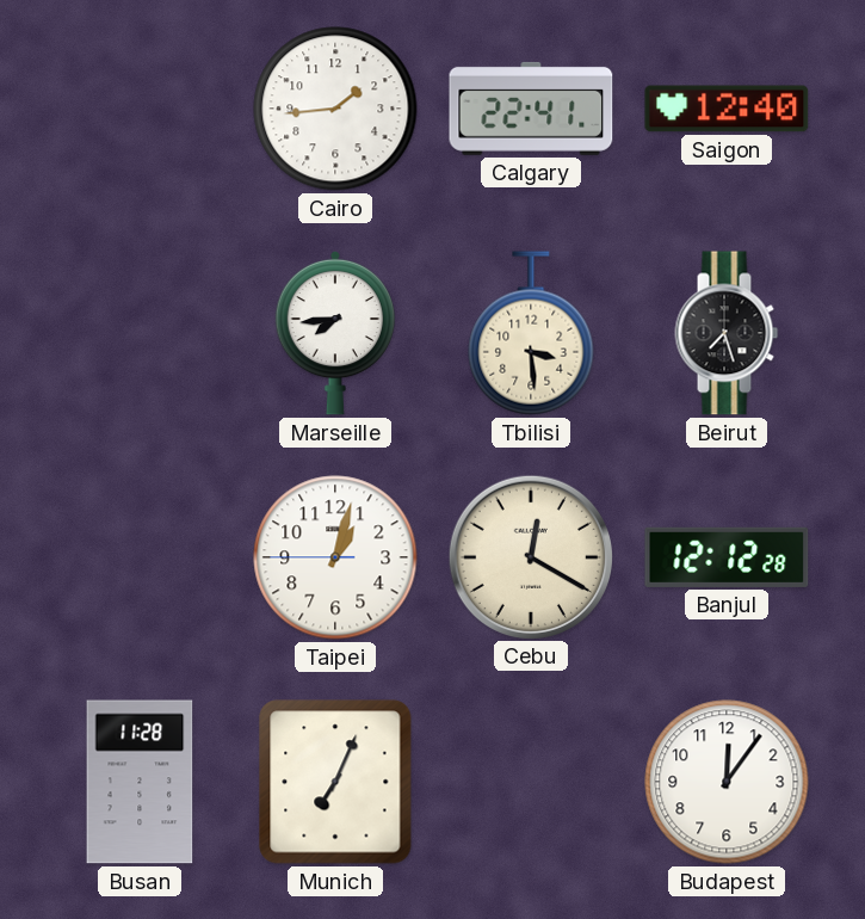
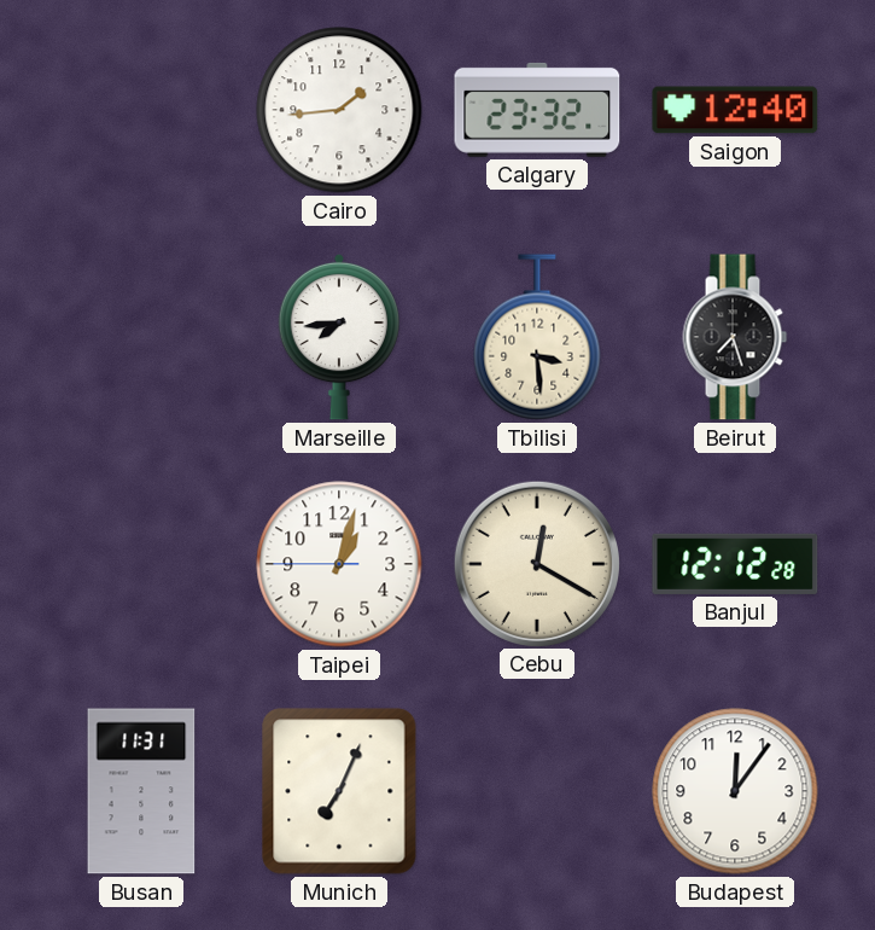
Calgary: 22:41 -> 23:32
Busan: 11:28 -> 11:31
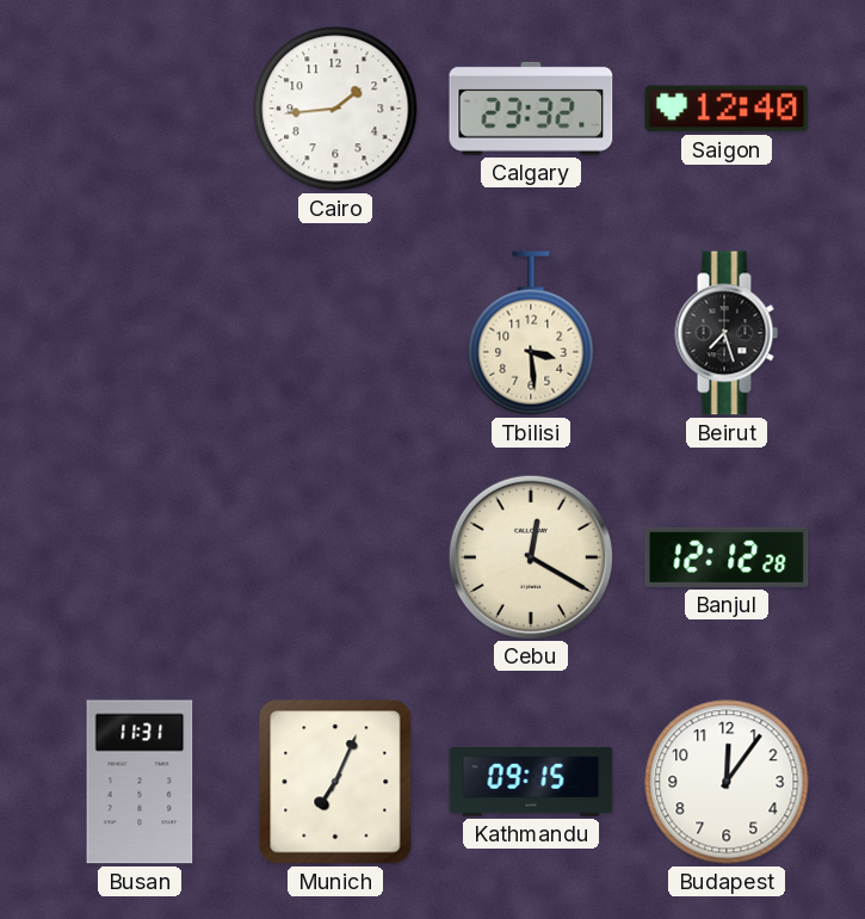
Marseille: 7:44 -> none
Taipei: 1:02 -> none
Kathmandu: none -> 09:15
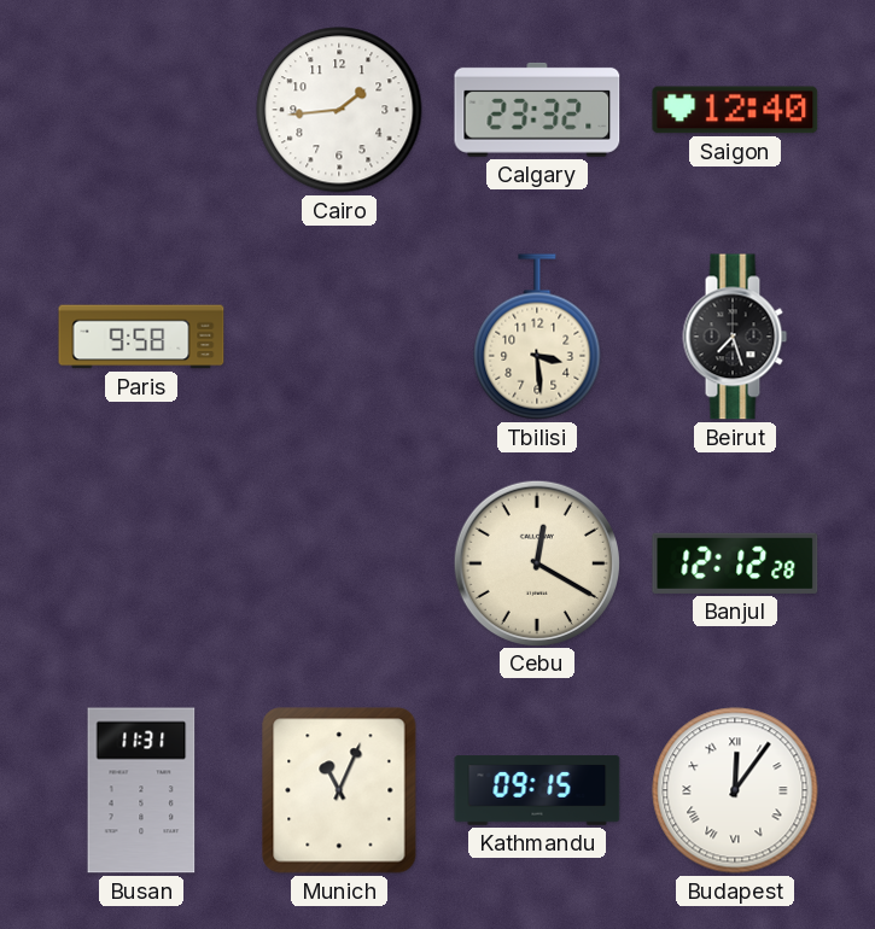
Paris: none -> 9:58
Munich: 7:04 -> 11:04
Budapest numerals: Arabic -> Roman
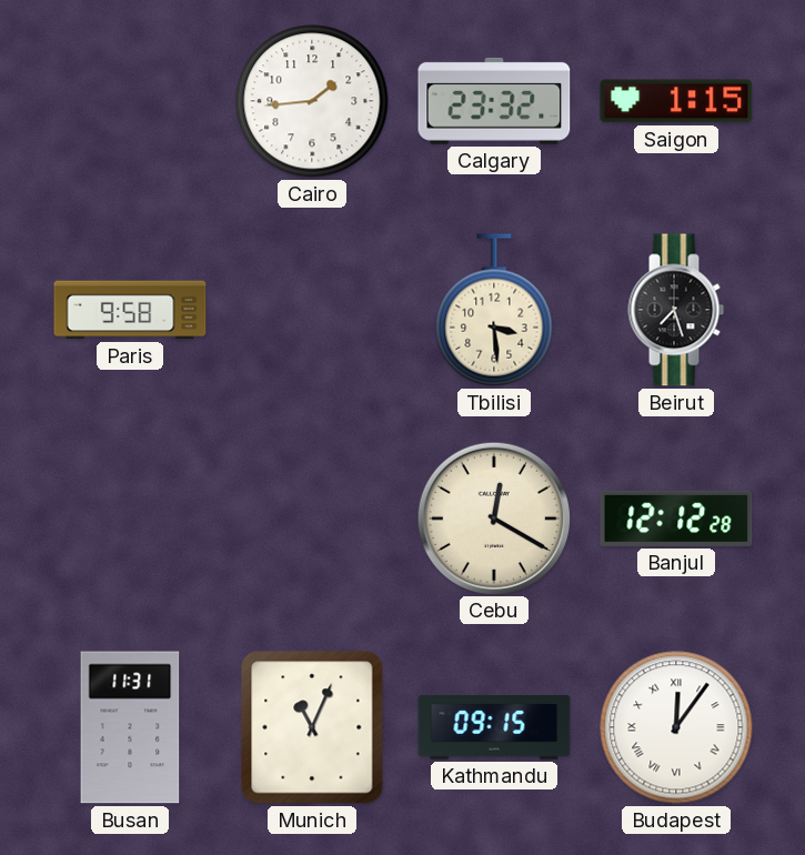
Saigon: 12:40 -> 1:15
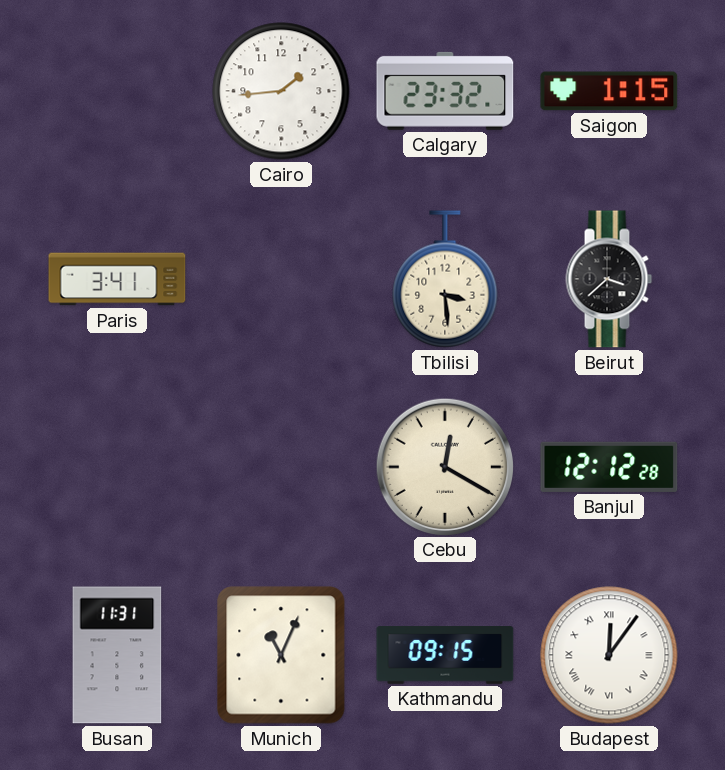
Paris: 9:58 -> 3:41
Beirut: 7:27 -> 3:38
